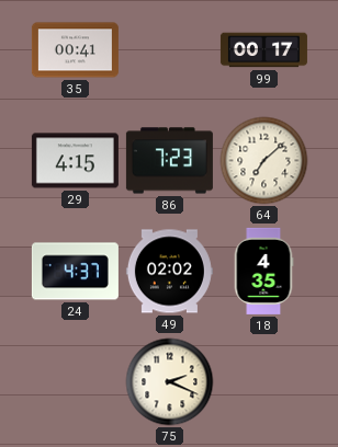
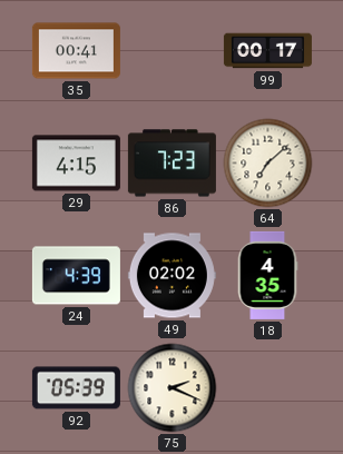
24: 4:37 -> 4:39
92: none -> 05:39
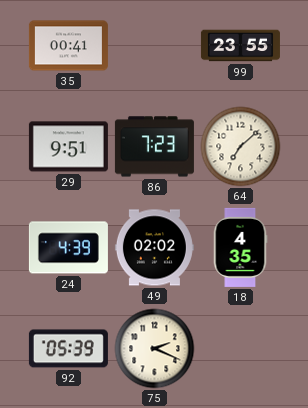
99: 00:17 -> 23:55
29: 4:15 -> 9:51
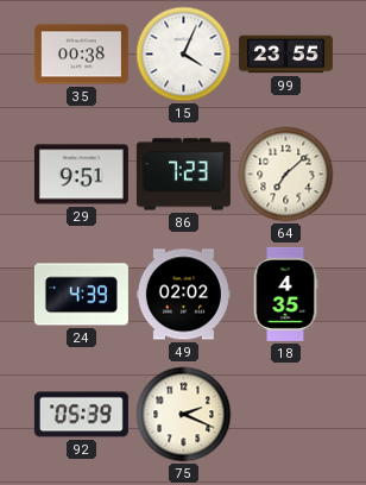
35: 00:41 -> 00:38
15: none -> 4:04
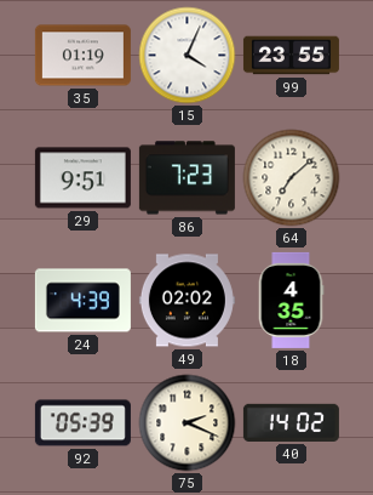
35: 00:38 -> 01:19
40: none -> 14:02
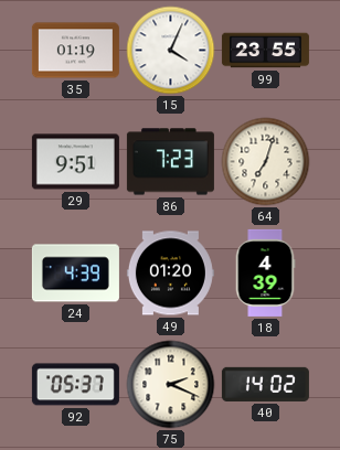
64: 7:08 -> 7:03
49: 02:02 -> 01:20
18: 4:35 -> 4:39
92: 05:39 -> 05:37
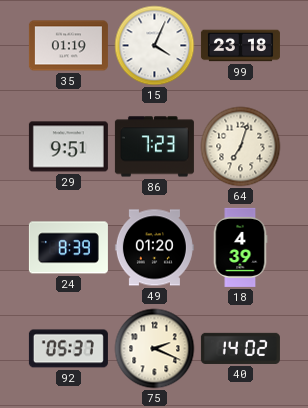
99: 23:55 -> 23:18
24: 4:39 -> 8:39
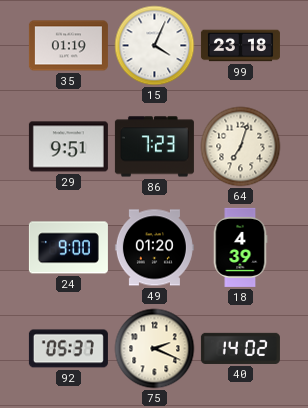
24: 8:39 -> 9:00
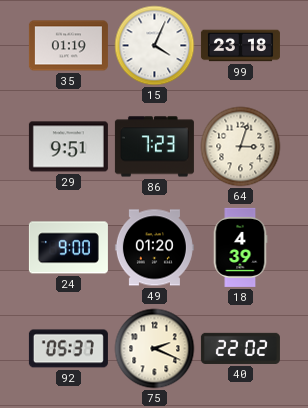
64: 7:03 -> 3:03
40: 14:02 -> 22:02
